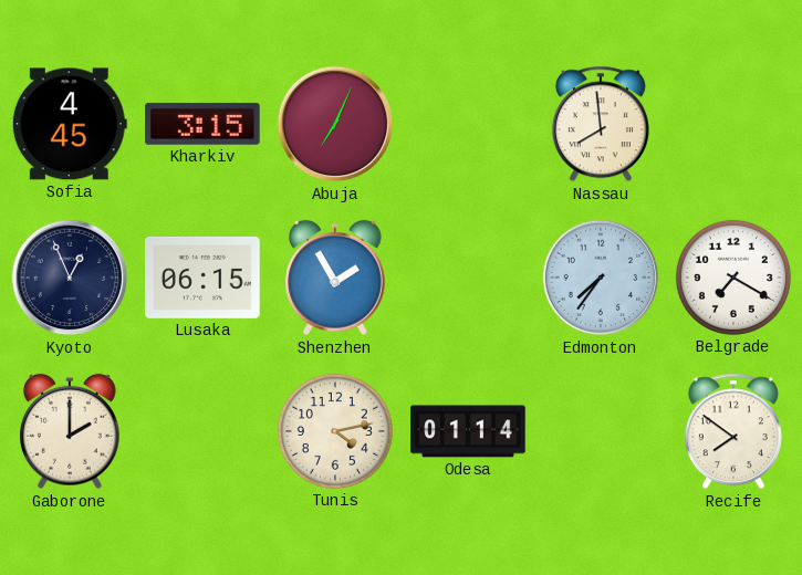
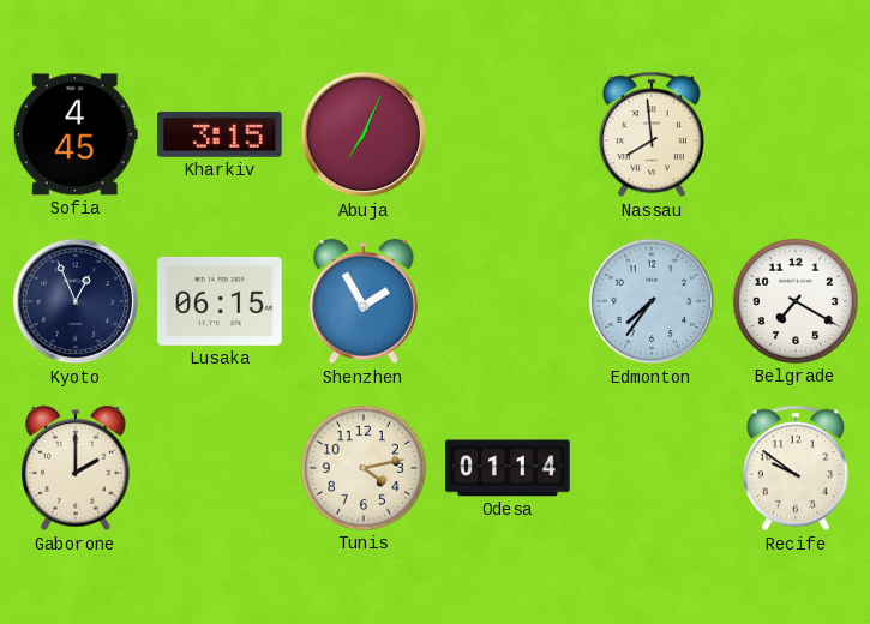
Recife: 7:51 -> 9:51
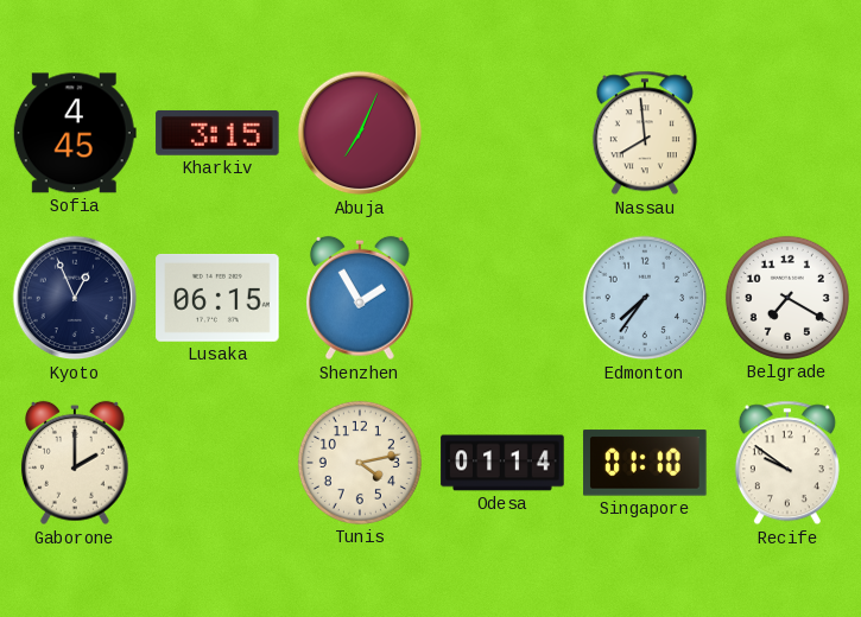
Singapore: none -> 01:10
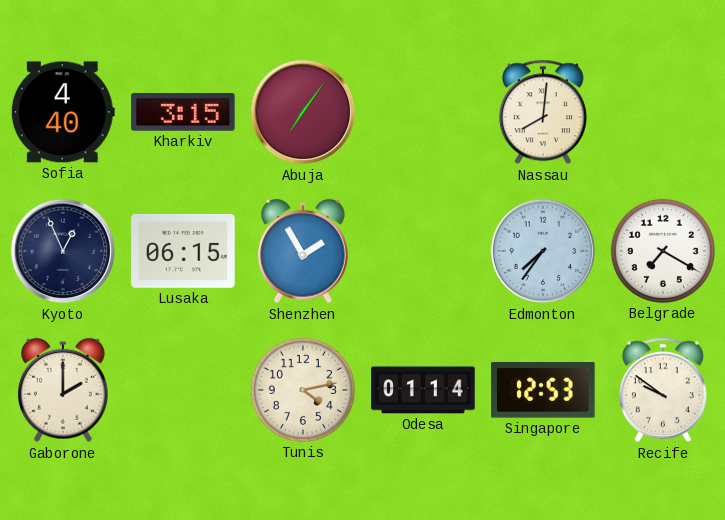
Sofia: 4:45 -> 4:40
Abuja: 7:04 -> 7:06
Nassau: 7:59 -> 8:01
Singapore: 01:10 -> 12:53
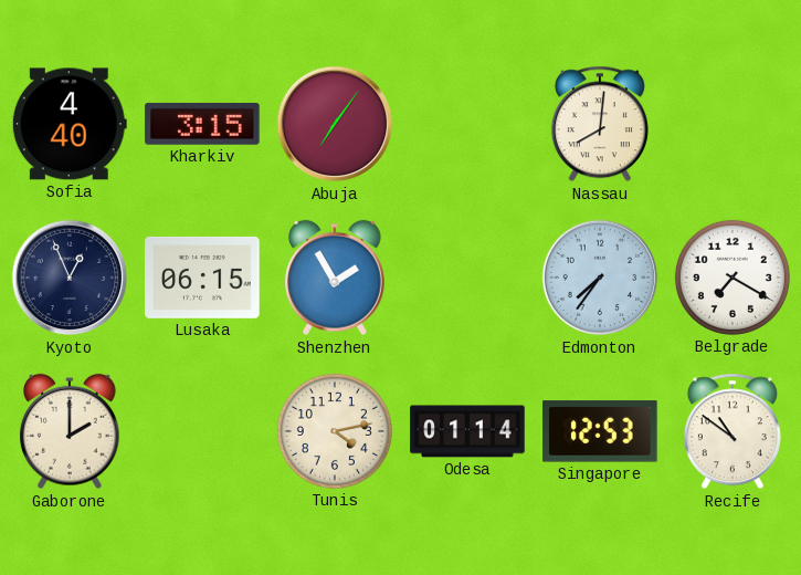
Recife: 9:51 -> 10:51
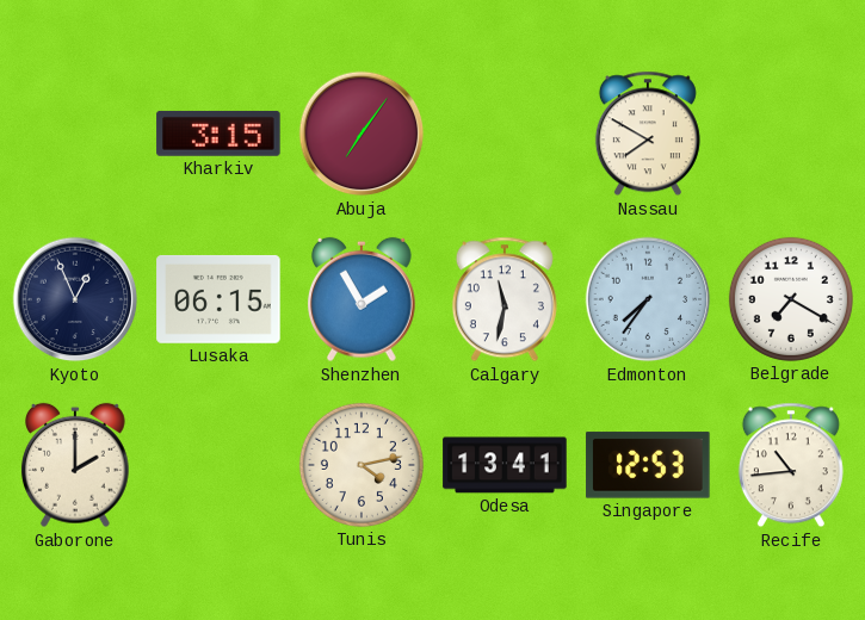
Sofia: 4:40 -> none
Nassau: 8:01 -> 7:50
Calgary: none -> 11:32
Odesa: 01:14 -> 13:41
Recife: 10:51 -> 10:44
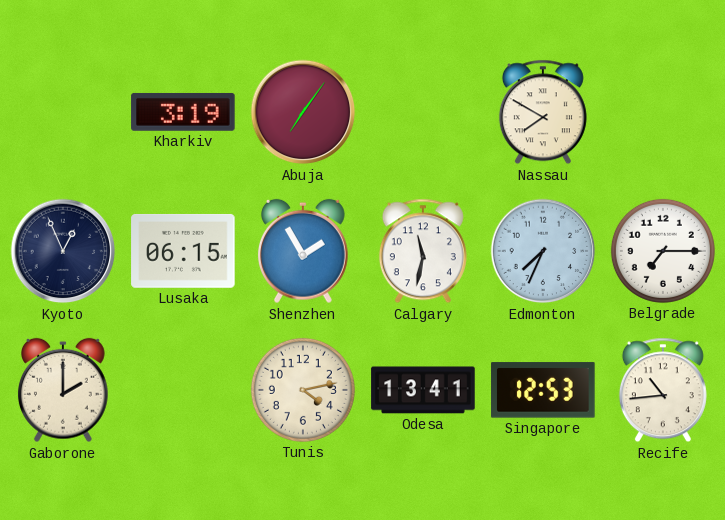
Kharkiv: 3:15 -> 3:19
Edmonton: 7:36 -> 7:34
Belgrade: 7:20 -> 7:15
